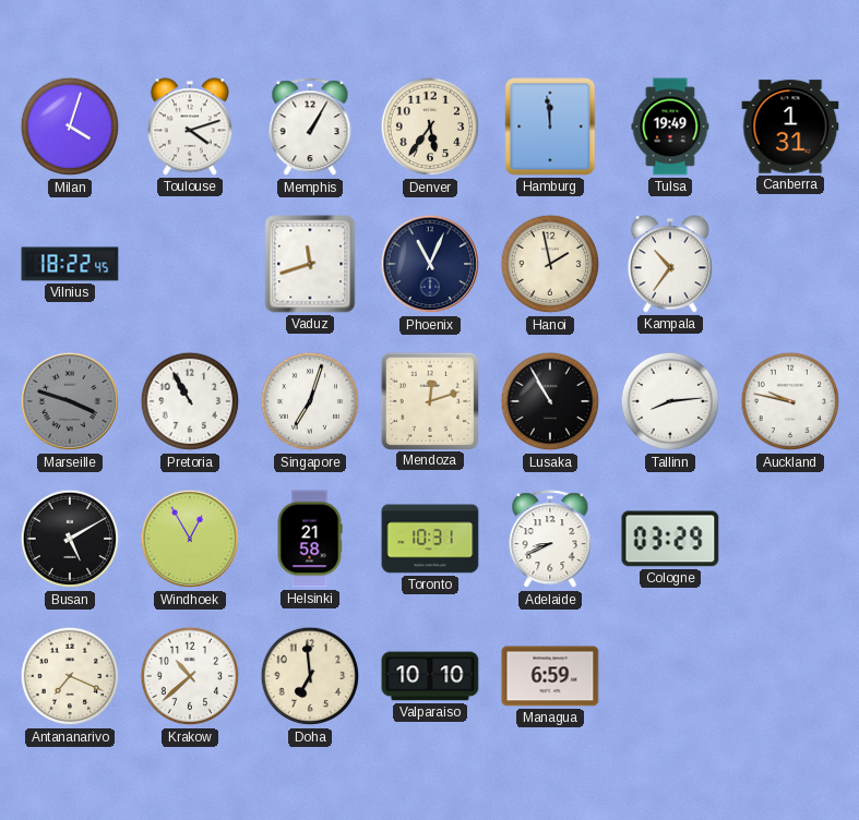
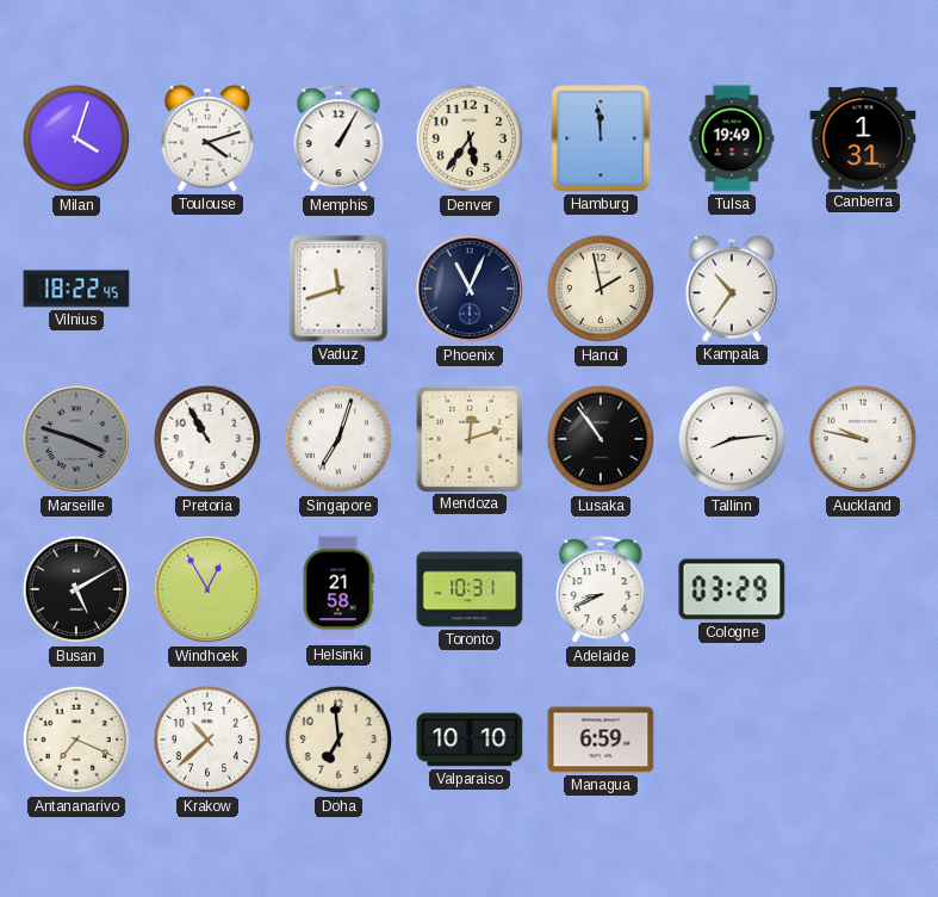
Lusaka: 10:55 -> 10:54
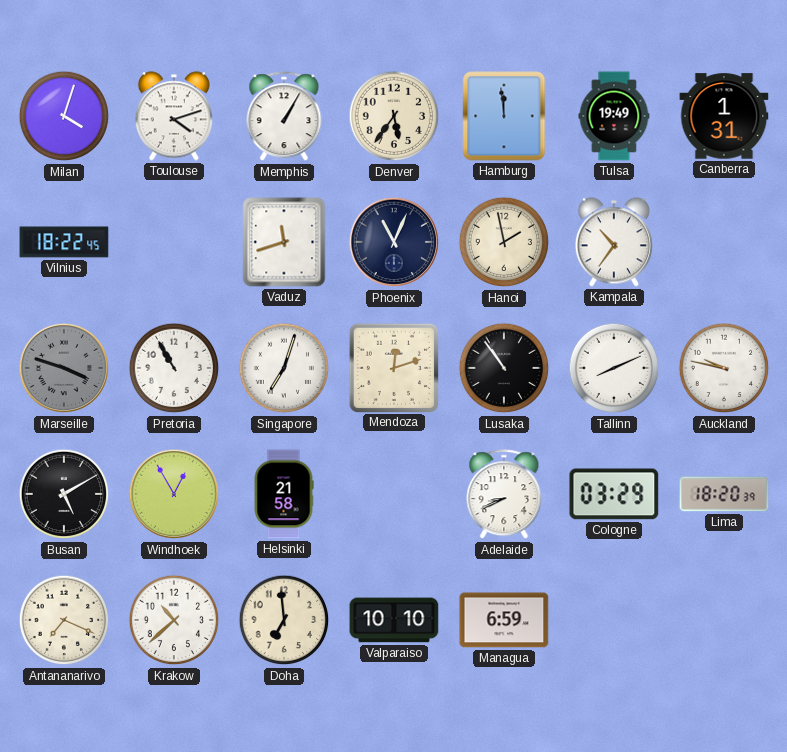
Tallinn: 8:14 -> 8:11
Toronto: 10:31 -> none
Lima: none -> 18:20
